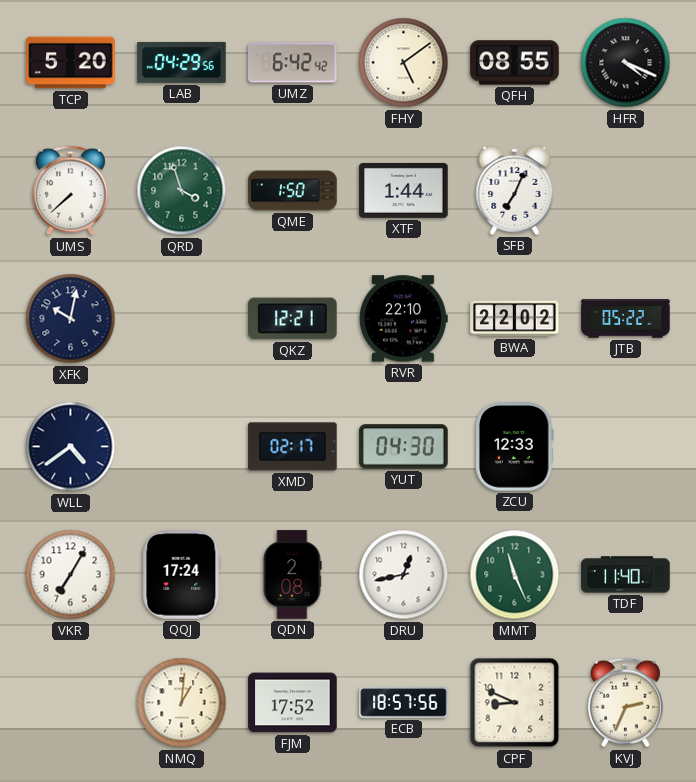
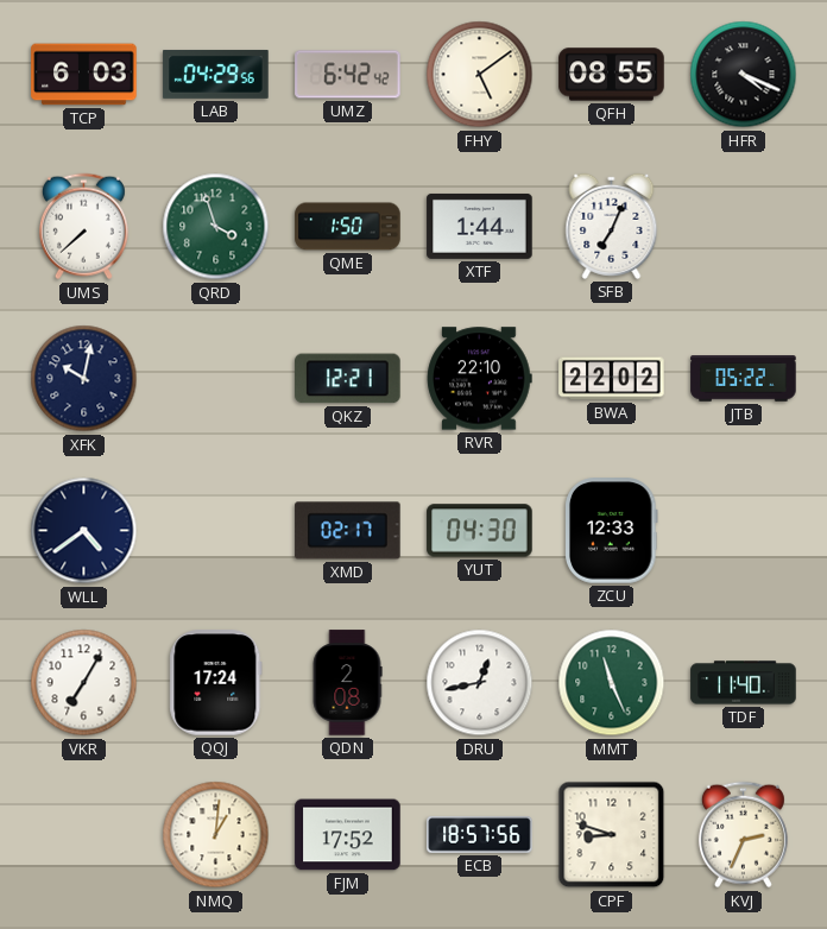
TCP: 5:20 -> 6:03
CPF: 8:49 -> 8:48
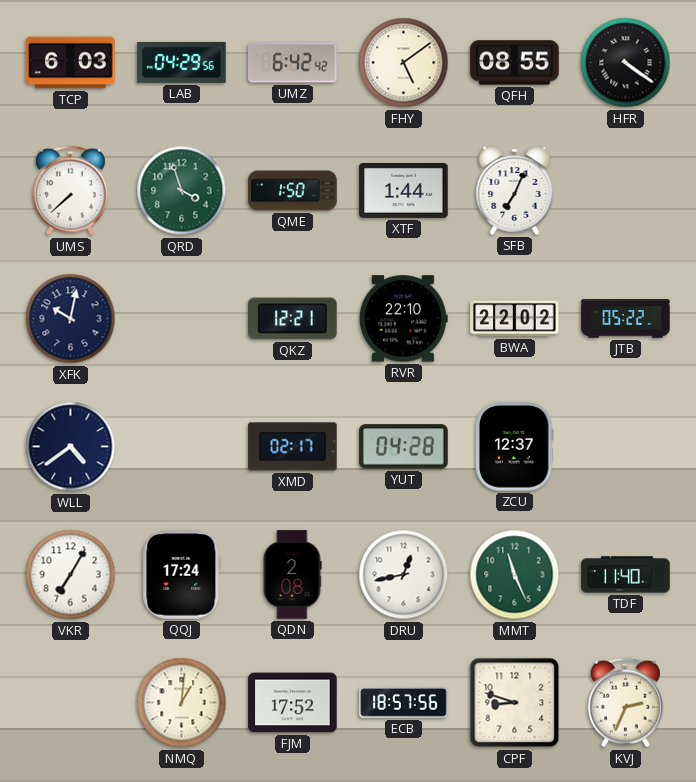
HFR: 4:19 -> 4:21
YUT: 04:30 -> 04:28
ZCU: 12:33 -> 12:37
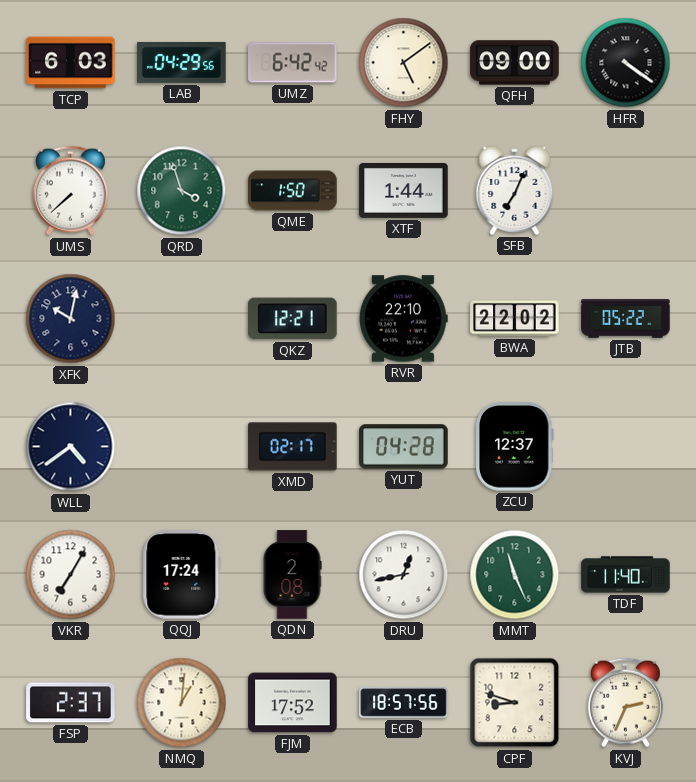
QFH: 08:55 -> 09:00
FSP: none -> 2:37
